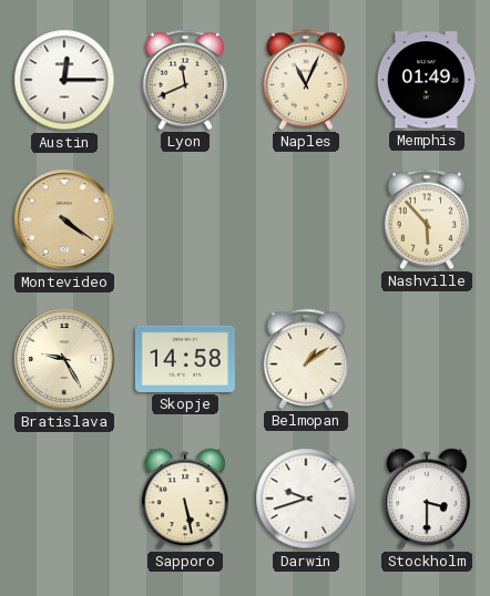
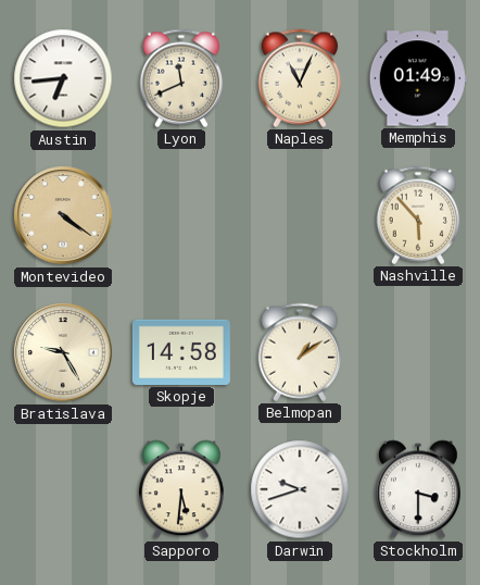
Austin: 12:15 -> 6:44
Sapporo: 5:28 -> 5:31
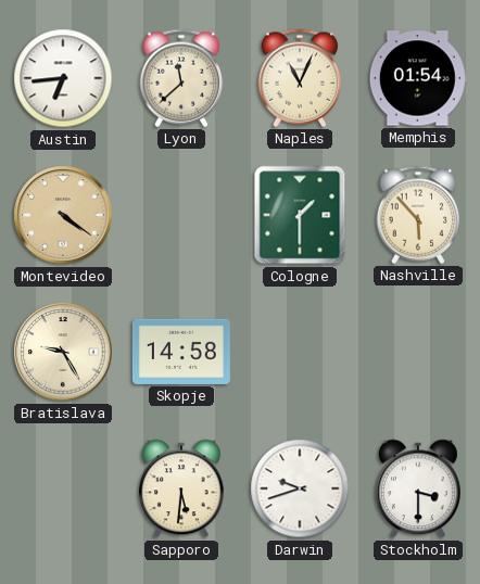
Lyon: 11:41 -> 11:38
Memphis: 01:49 -> 01:54
Cologne: none -> 1:30
Belmopan: 1:09 -> none
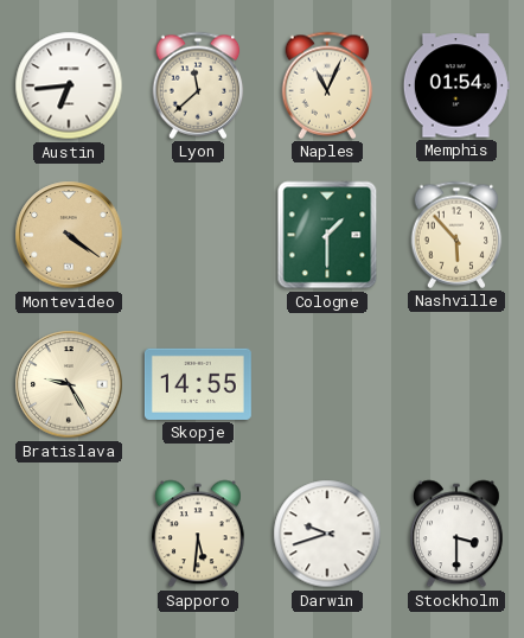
Skopje: 14:58 -> 14:55
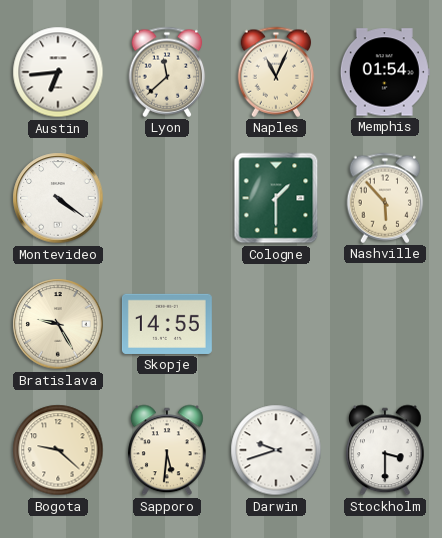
Montevideo dial: champagne -> white
Bogota: none -> 9:22
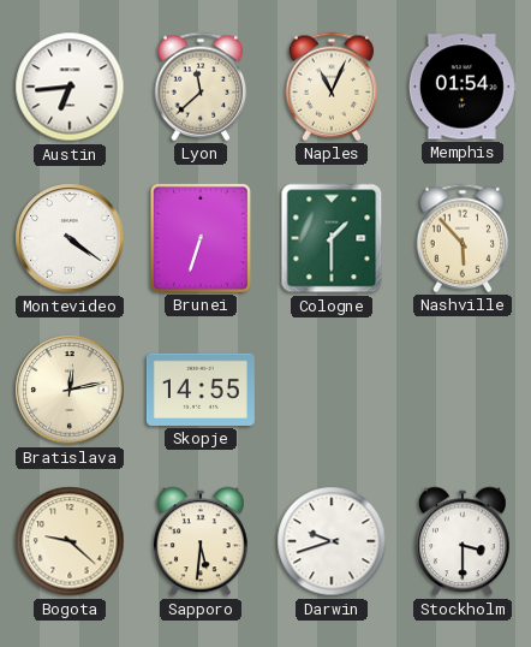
Brunei: none -> 6:33
Bratislava: 9:25 -> 12:13
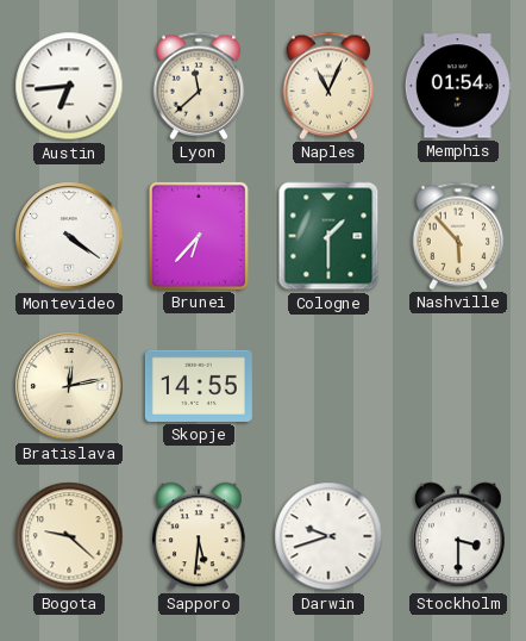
Brunei: 6:33 -> 6:37
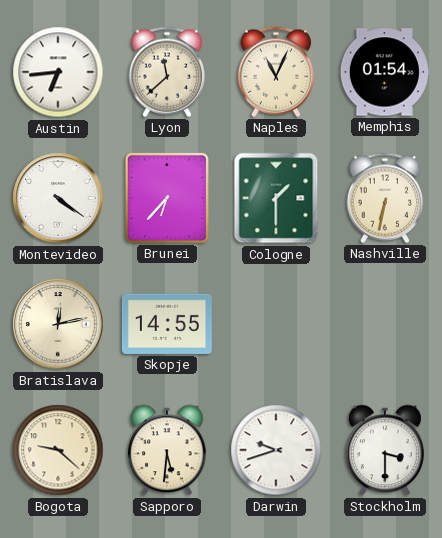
Nashville: 5:53 -> 6:32
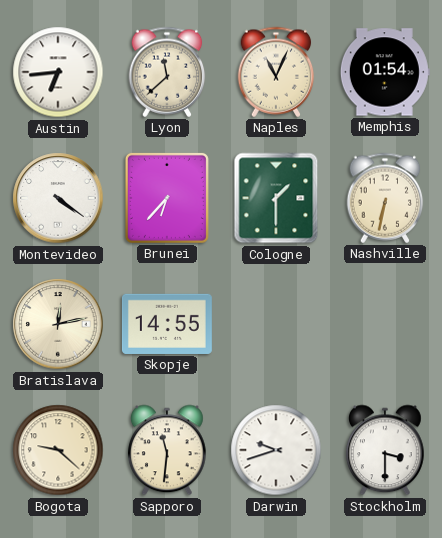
Sapporo: 5:31 -> 11:31
